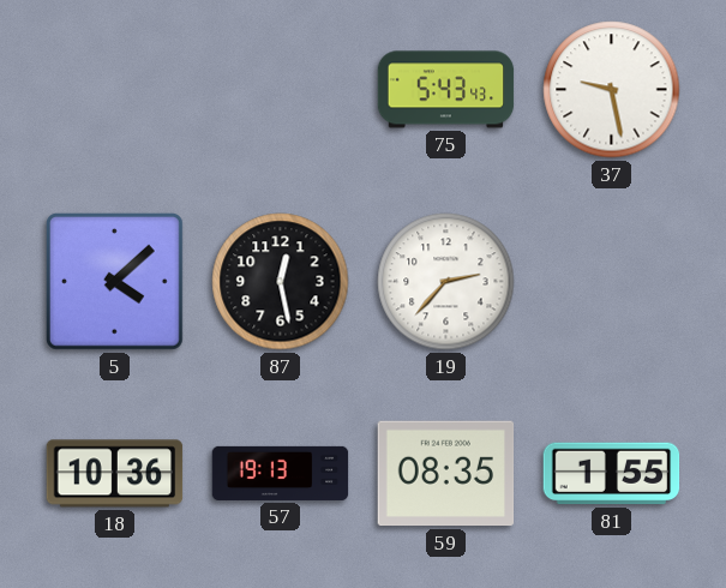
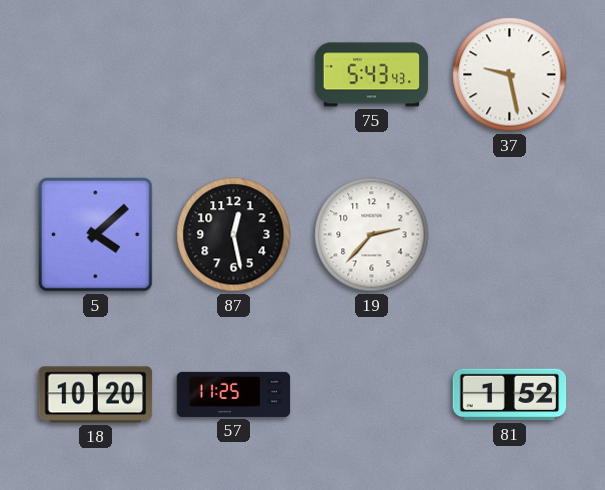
18: 10:36 -> 10:20
57: 19:13 -> 11:25
59: 08:35 -> none
81: 1:55 -> 1:52
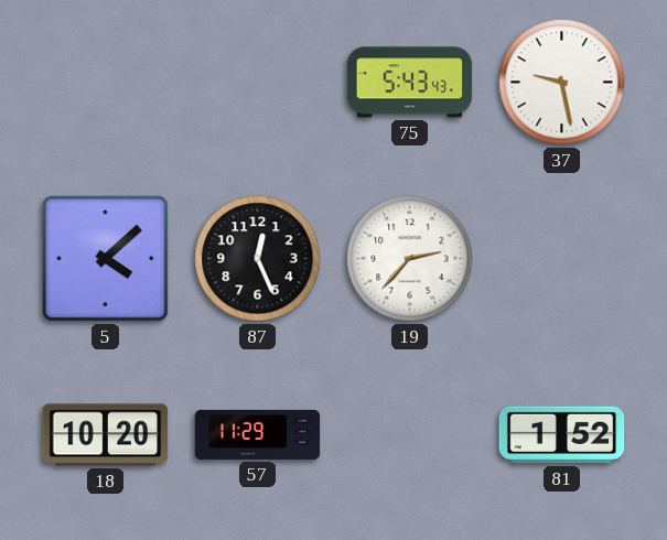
87: 12:28 -> 12:26
57: 11:25 -> 11:29
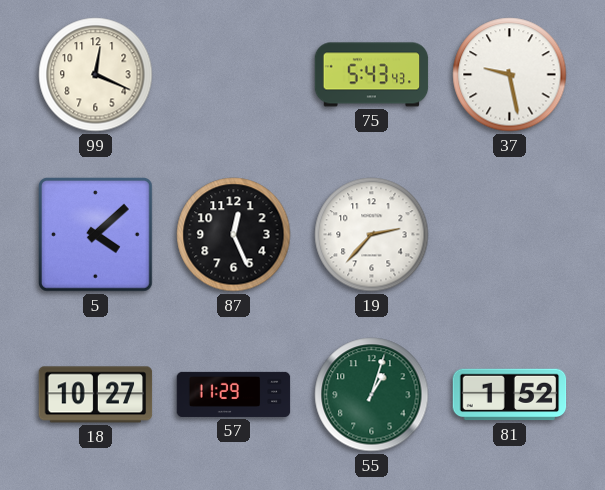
99: none -> 12:19
18: 10:20 -> 10:27
55: none -> 1:03
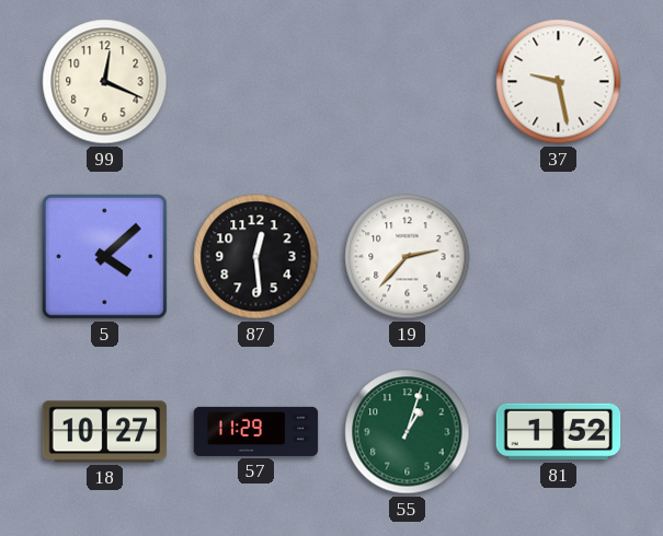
75: 5:43 -> none
87: 12:26 -> 12:29
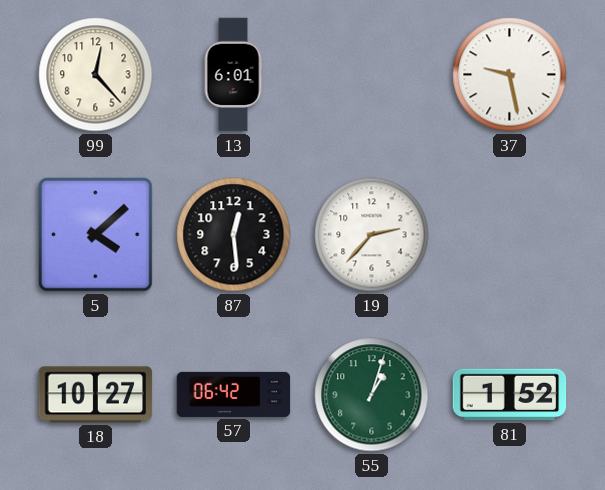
99: 12:19 -> 12:23
13: none -> 6:01
57: 11:29 -> 06:42
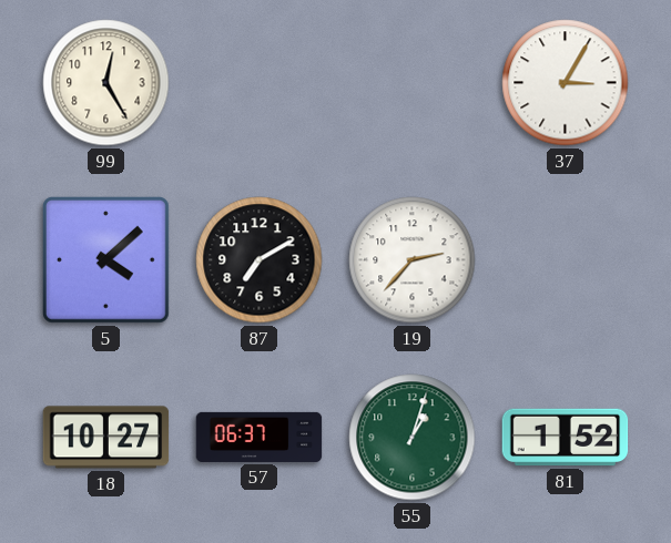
99: 12:23 -> 12:25
13: 6:01 -> none
37: 9:28 -> 3:05
87: 12:29 -> 7:10
57: 06:42 -> 06:37
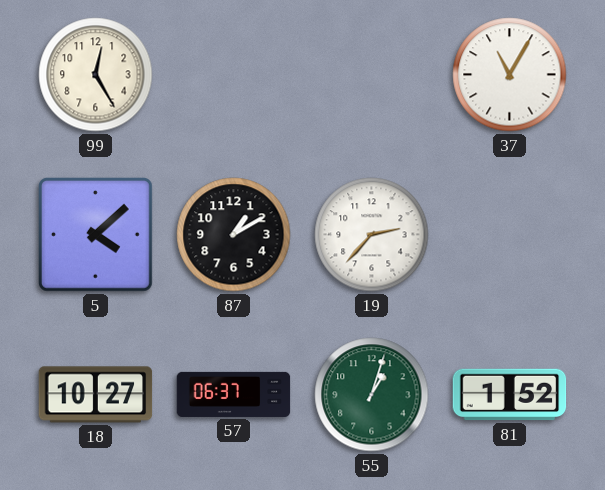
37: 3:05 -> 11:05
87: 7:10 -> 1:10
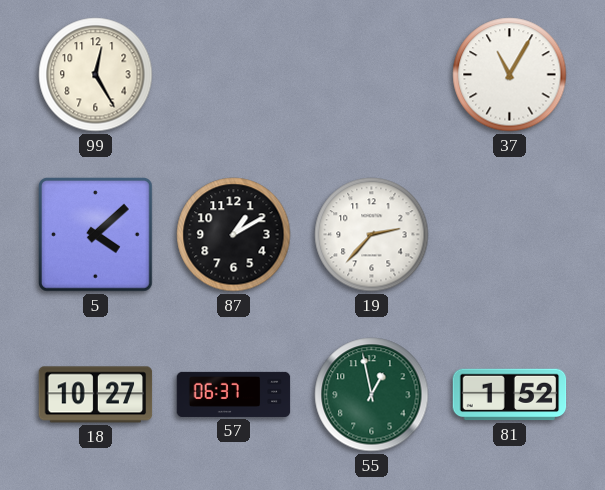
55: 1:03 -> 12:58
